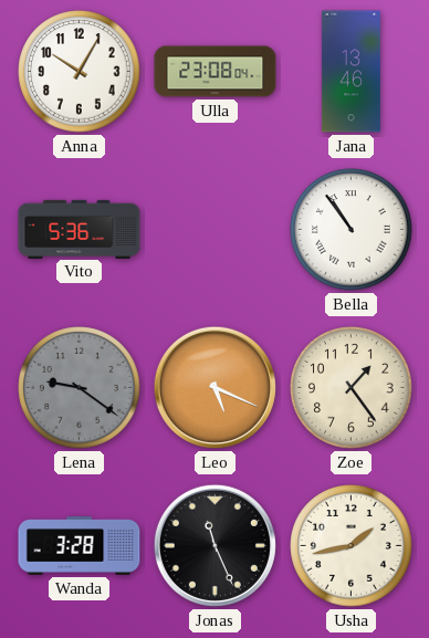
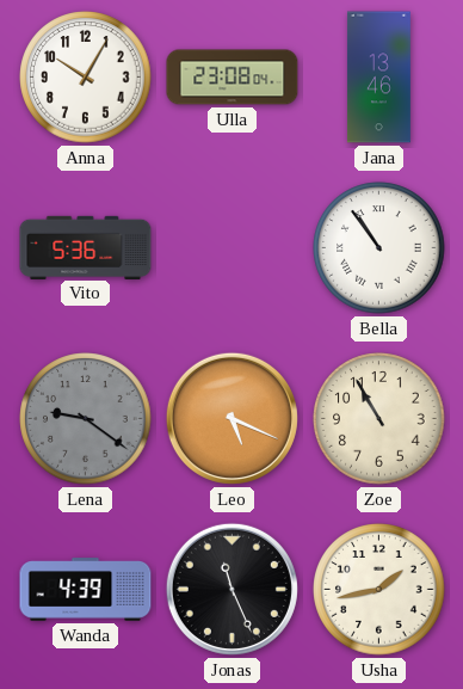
Zoe: 1:24 -> 10:55
Wanda: 3:28 -> 4:39
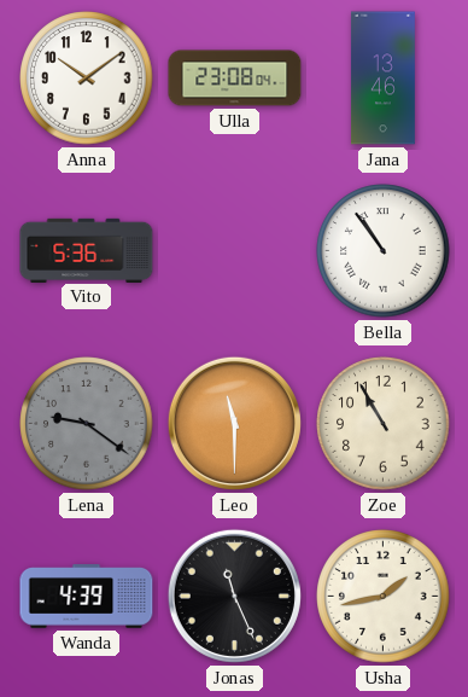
Anna: 10:05 -> 10:09
Leo: 5:19 -> 11:30
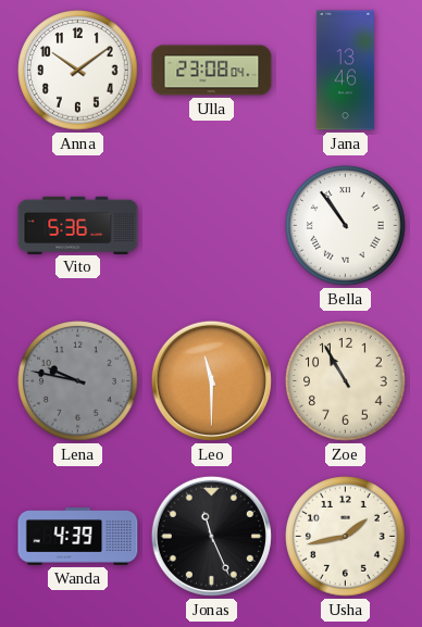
Lena: 9:21 -> 9:47
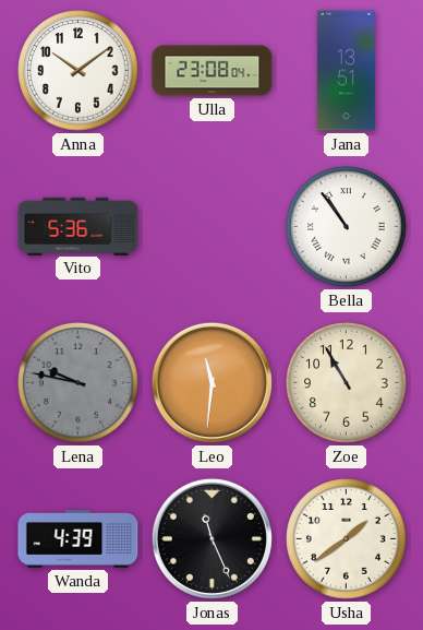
Jana: 13:46 -> 13:51
Leo: 11:30 -> 11:31
Usha: 1:43 -> 1:39
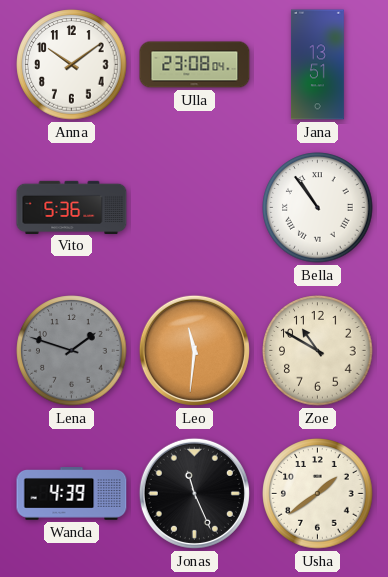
Lena: 9:47 -> 1:48
Zoe: 10:55 -> 10:50
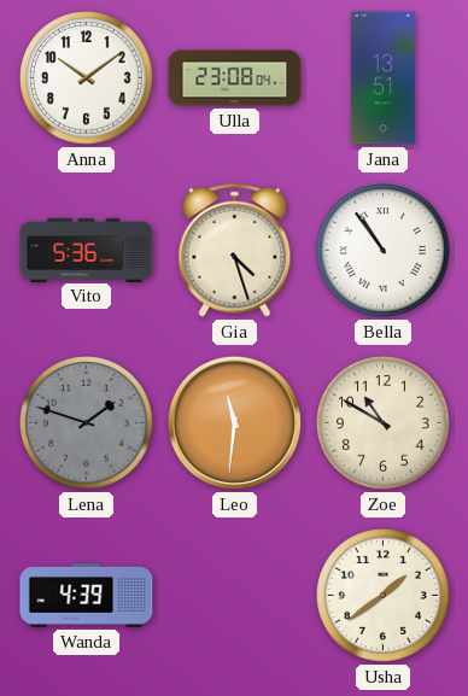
Gia: none -> 4:27
Jonas: 11:26 -> none
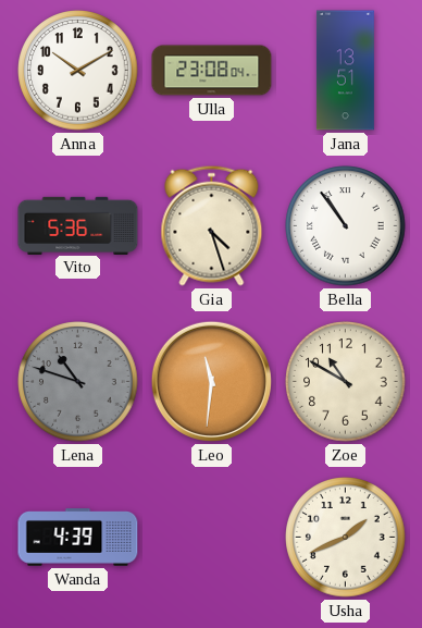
Anna: 10:09 -> 10:10
Lena: 1:48 -> 10:48
Usha: 1:39 -> 1:41
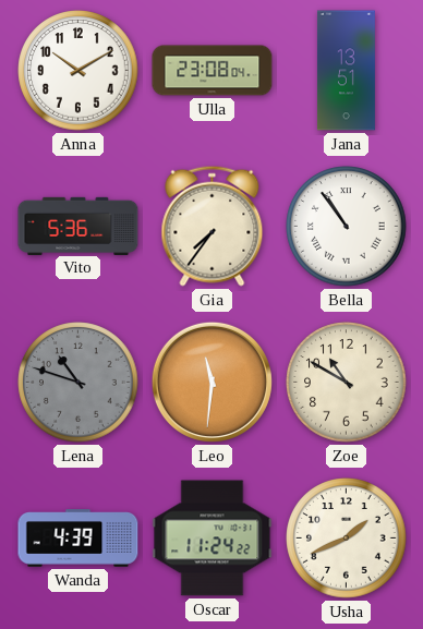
Gia: 4:27 -> 7:36
Oscar: none -> 11:24
